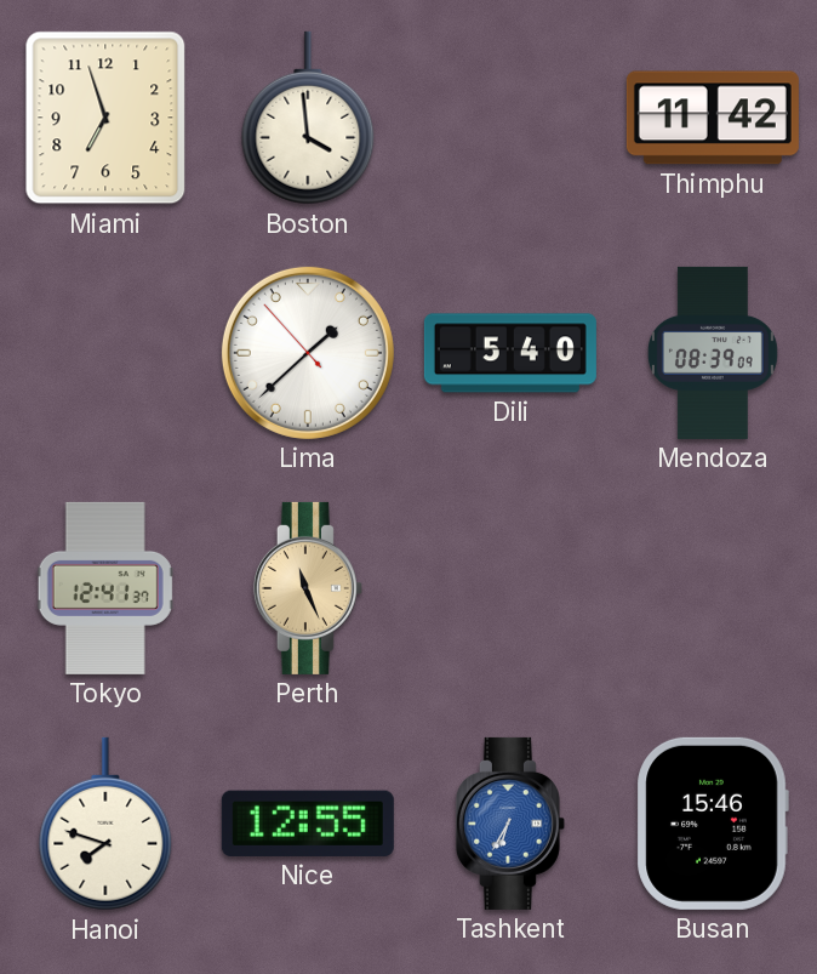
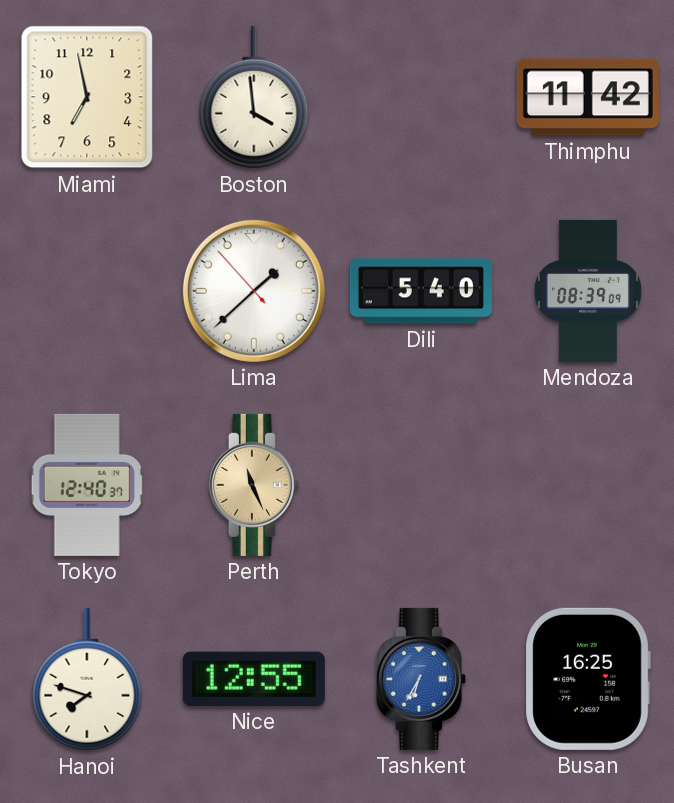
Miami: 6:57 -> 6:58
Tokyo: 12:41 -> 12:40
Busan: 15:46 -> 16:25
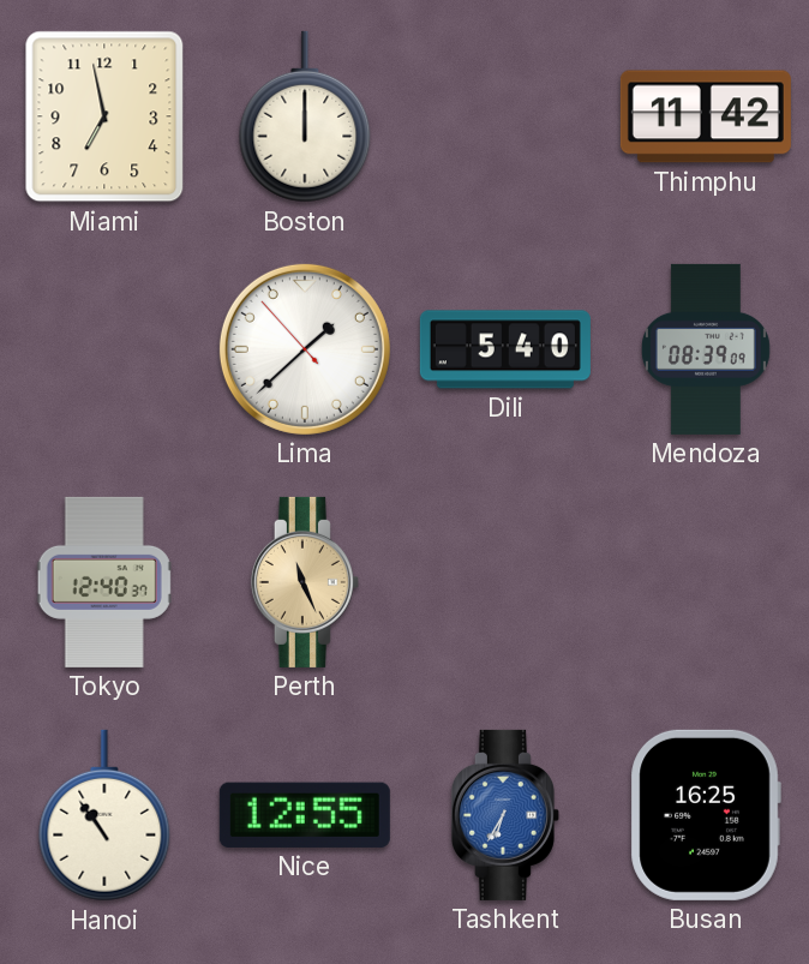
Boston: 3:59 -> 12:00
Hanoi: 7:48 -> 10:54
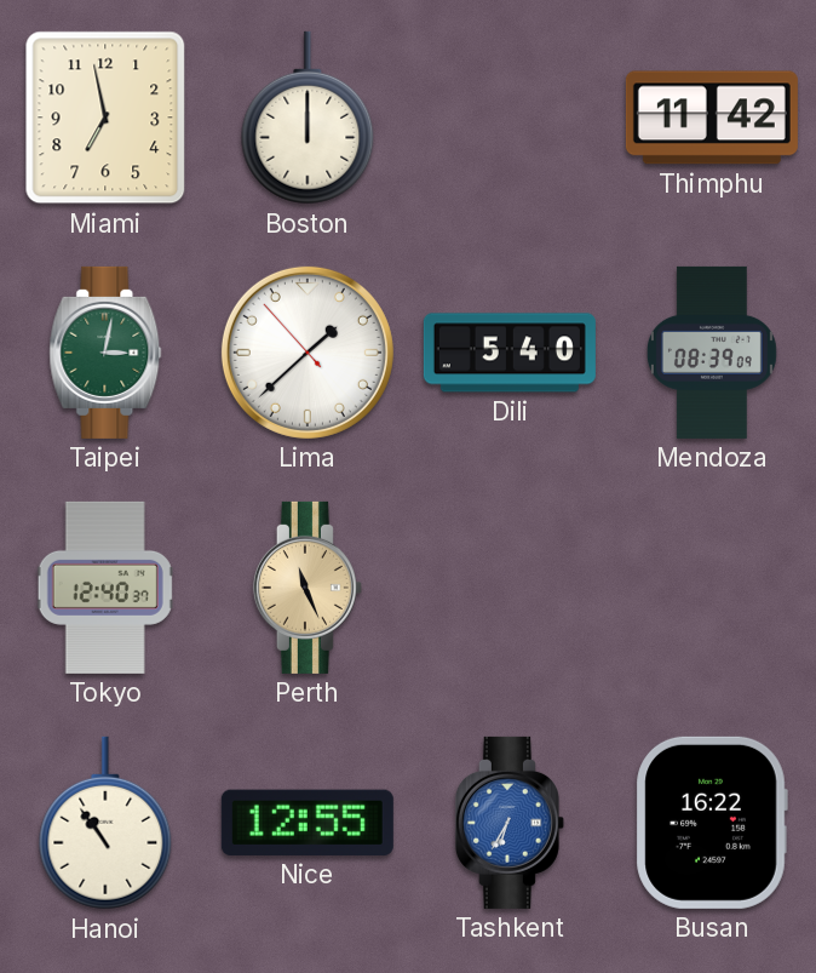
Taipei: none -> 3:02
Busan: 16:25 -> 16:22
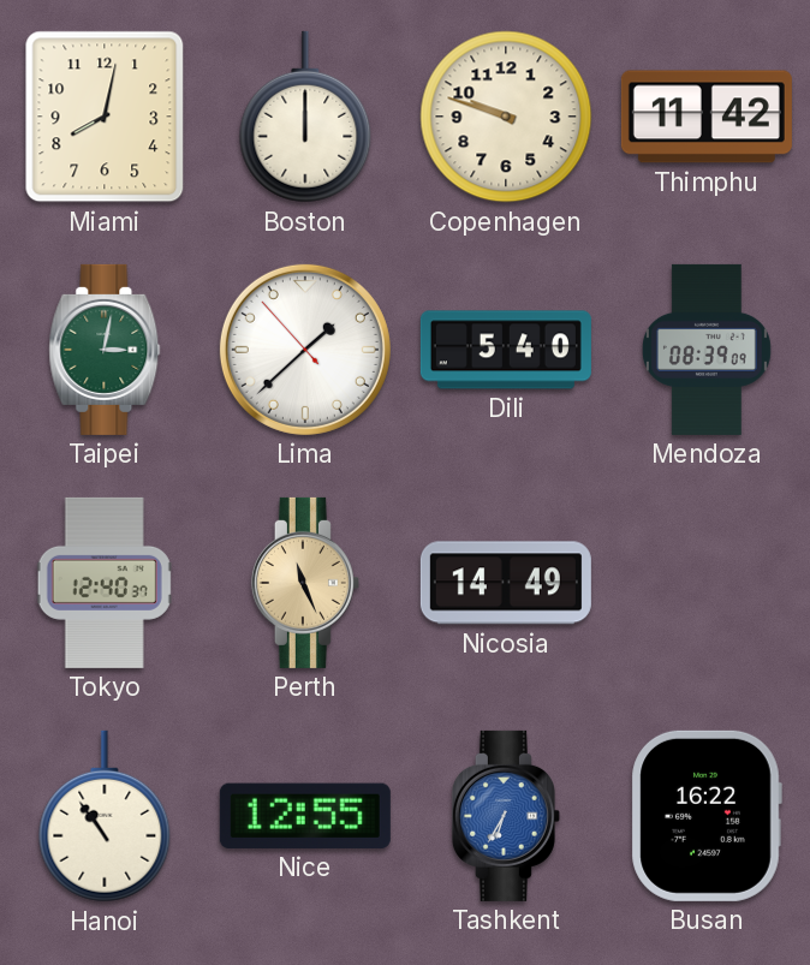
Miami: 6:58 -> 8:02
Copenhagen: none -> 9:48
Nicosia: none -> 14:49
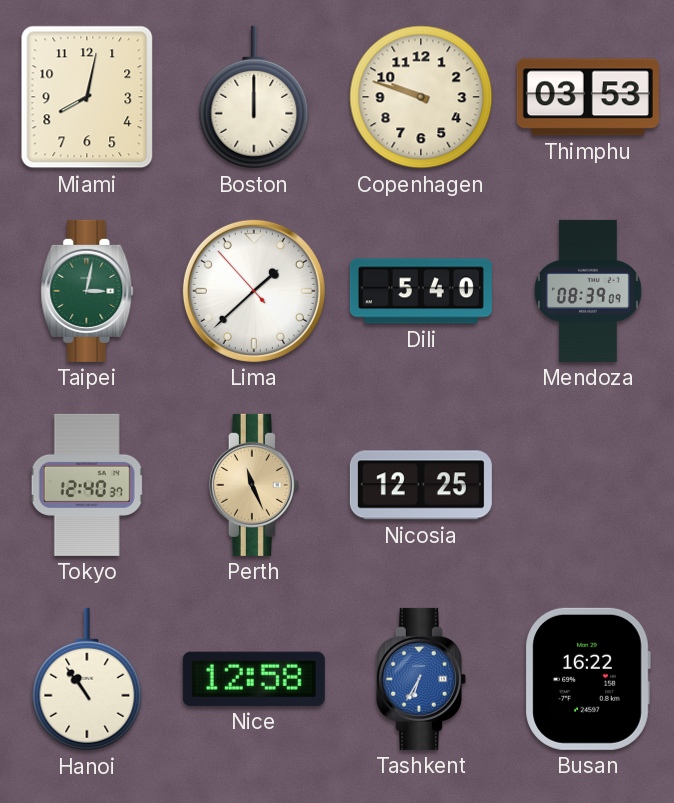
Thimphu: 11:42 -> 03:53
Nicosia: 14:49 -> 12:25
Nice: 12:55 -> 12:58
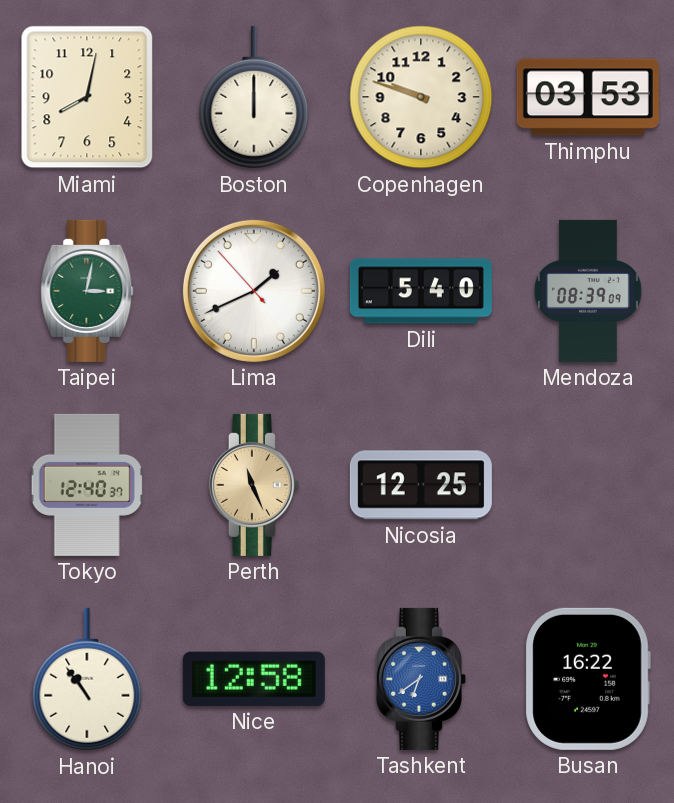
Lima: 1:37 -> 1:40
Tashkent: 6:35 -> 6:39
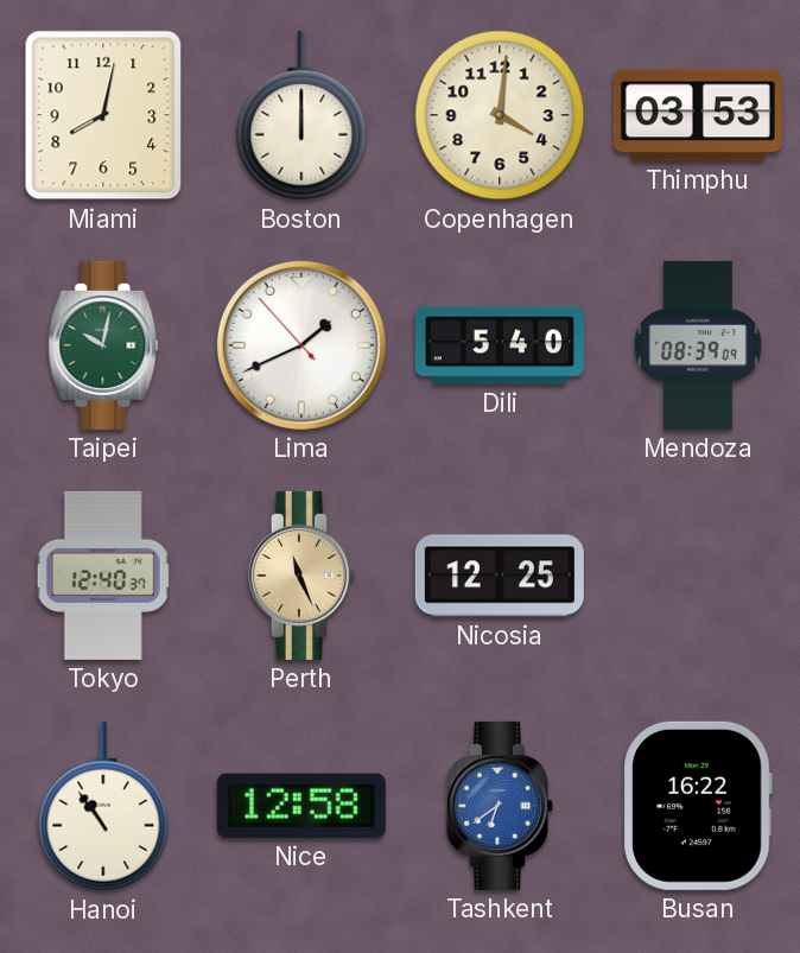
Copenhagen: 9:48 -> 4:01
Taipei: 3:02 -> 10:02
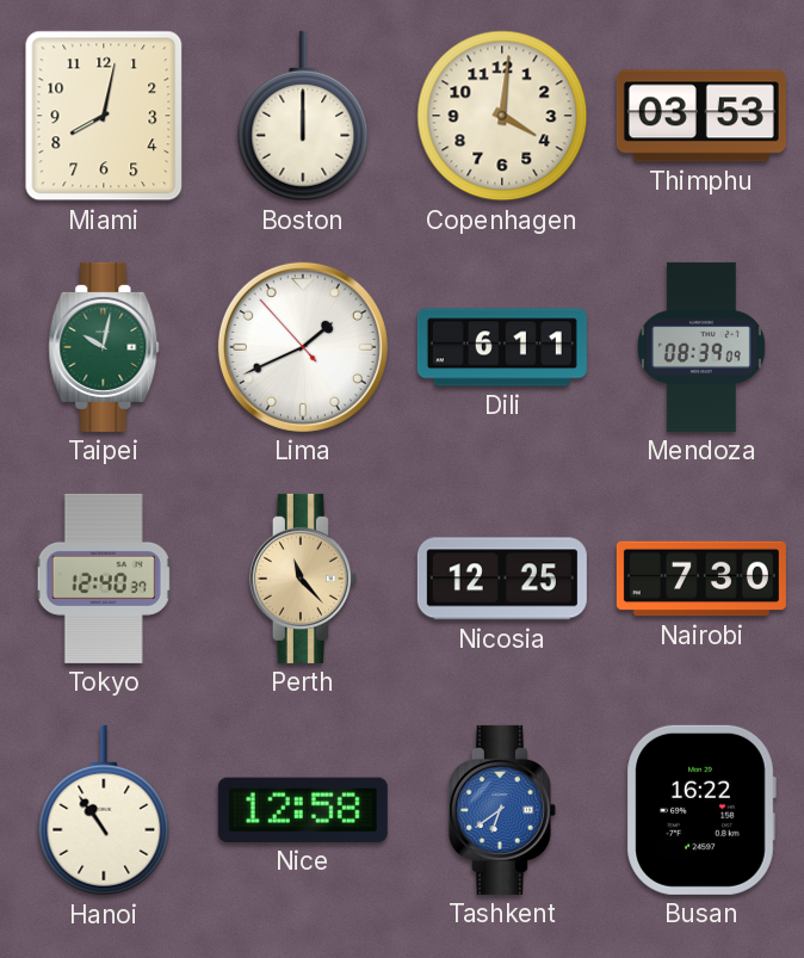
Dili: 5:40 -> 6:11
Perth: 11:26 -> 11:23
Nairobi: none -> 7:30
